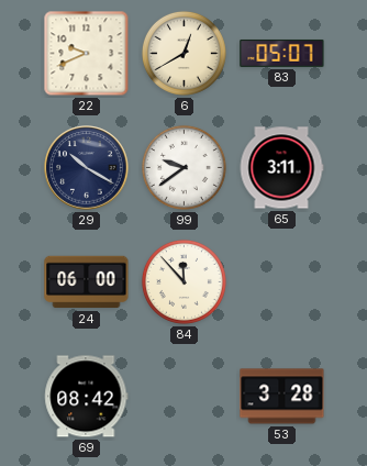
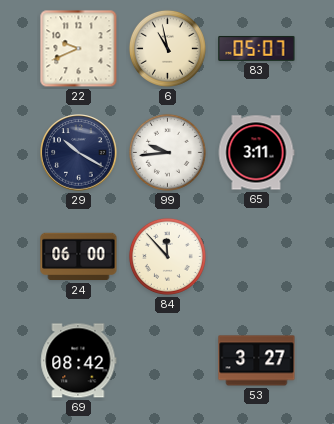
6: 12:40 -> 10:58
99: 9:39 -> 9:44
53: 3:28 -> 3:27
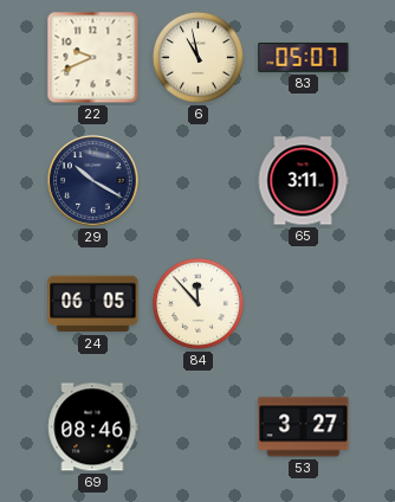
99: 9:44 -> none
24: 06:00 -> 06:05
69: 08:42 -> 08:46
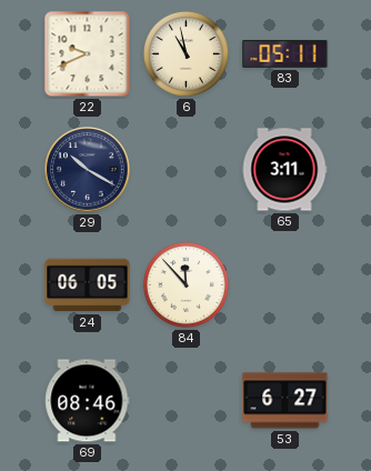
83: 05:07 -> 05:11
53: 3:27 -> 6:27
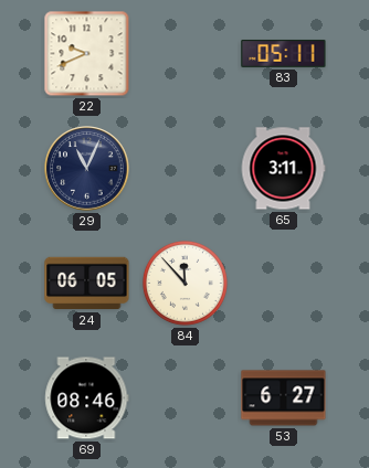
6: 10:58 -> none
29: 10:20 -> 11:04
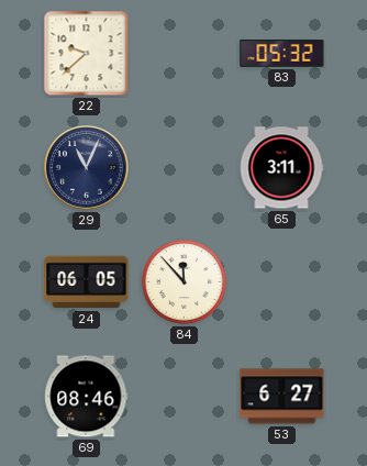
22: 9:41 -> 9:38
83: 05:11 -> 05:32
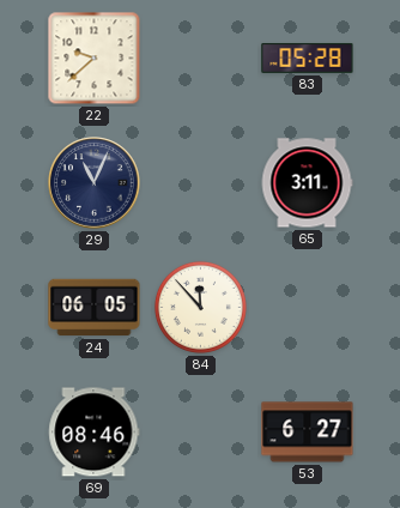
83: 05:32 -> 05:28
